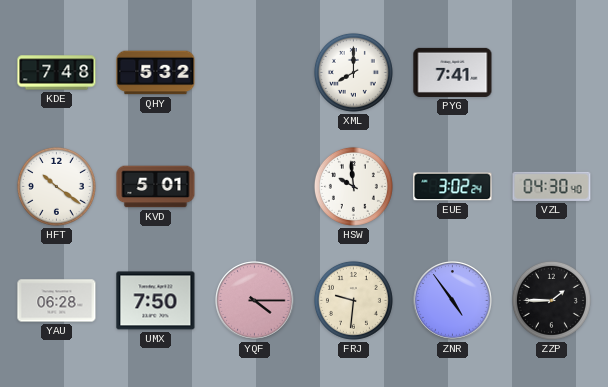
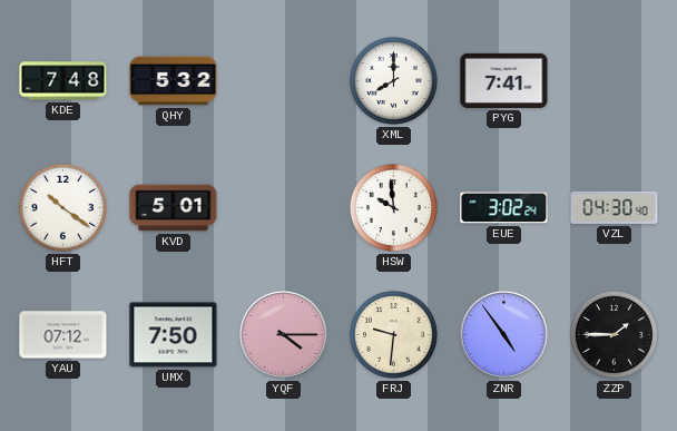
YAU: 06:28 -> 07:12
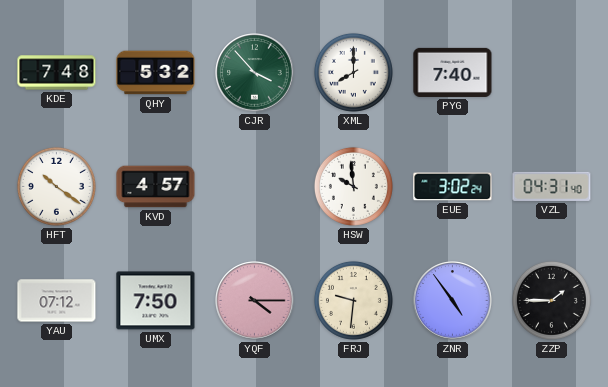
CJR: none -> 3:53
PYG: 7:41 -> 7:40
KVD: 5:01 -> 4:57
VZL: 04:30 -> 04:31
